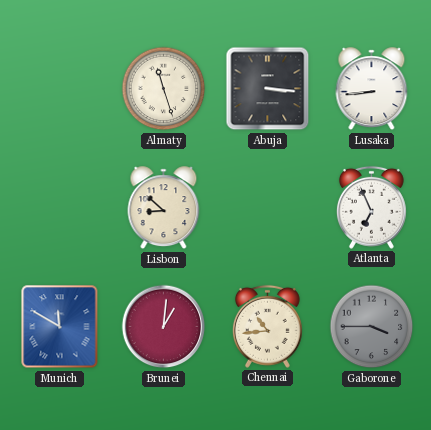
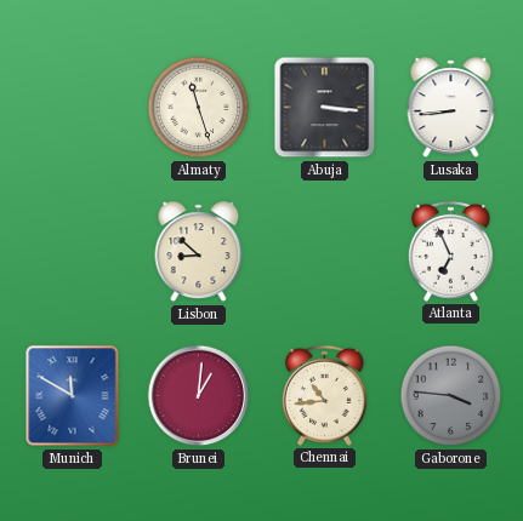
Gaborone: 3:45 -> 3:46
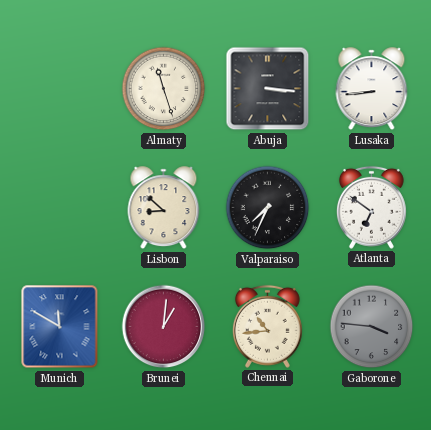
Valparaiso: none -> 7:34
Atlanta: 6:56 -> 6:51
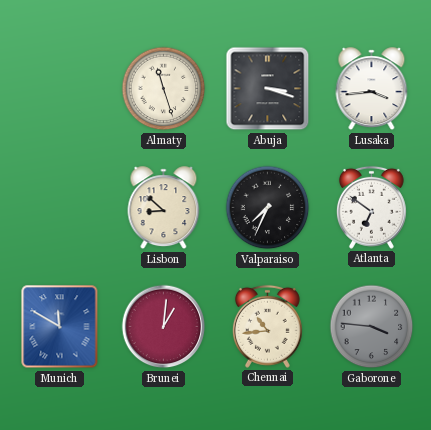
Abuja: 3:16 -> 3:18
Lusaka: 8:44 -> 3:44
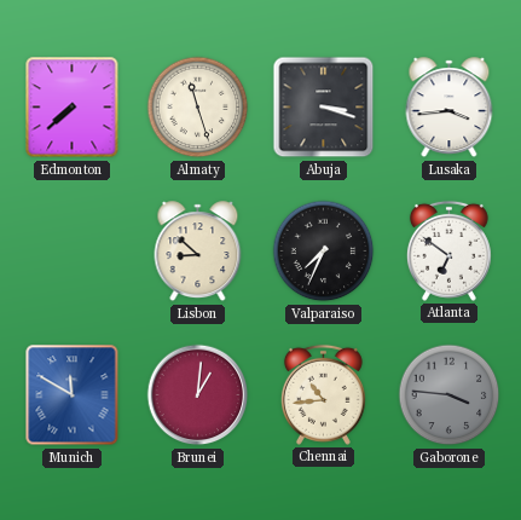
Edmonton: none -> 7:38
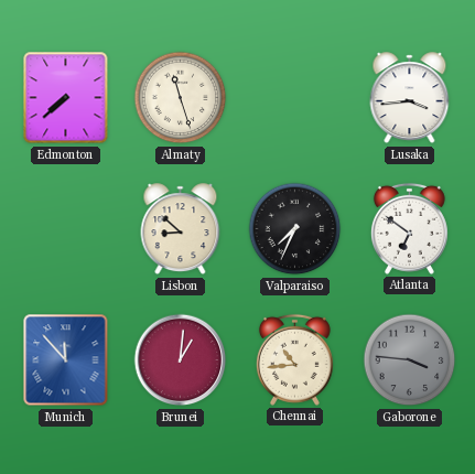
Abuja: 3:18 -> none
Munich: 11:50 -> 11:53
